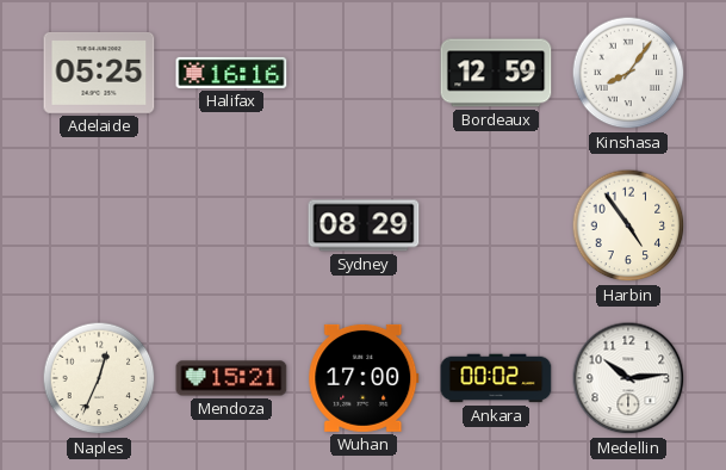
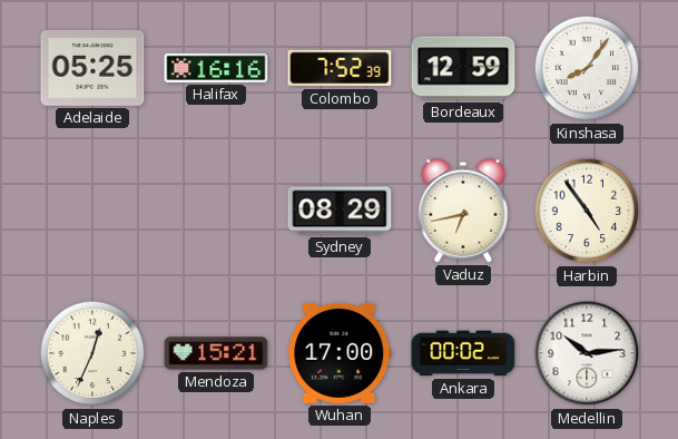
Colombo: none -> 7:52
Vaduz: none -> 6:43
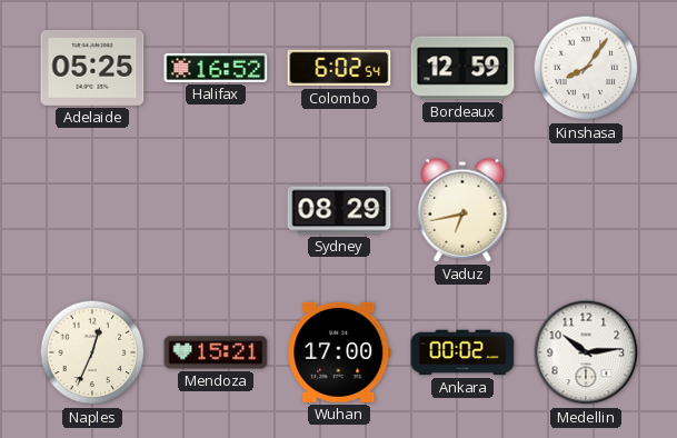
Halifax: 16:16 -> 16:52
Colombo: 7:52 -> 6:02
Harbin: 4:54 -> none
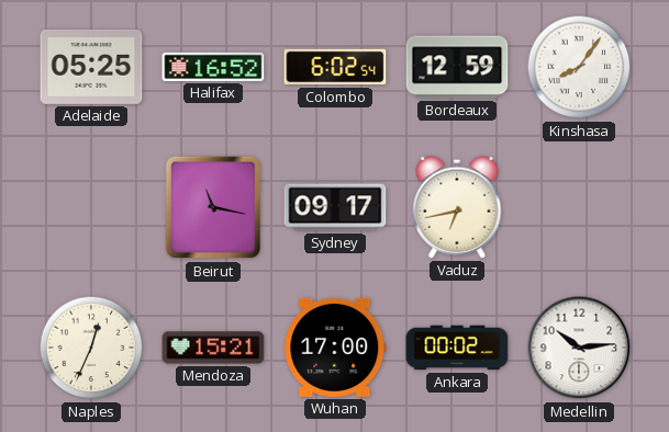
Beirut: none -> 11:17
Sydney: 08:29 -> 09:17
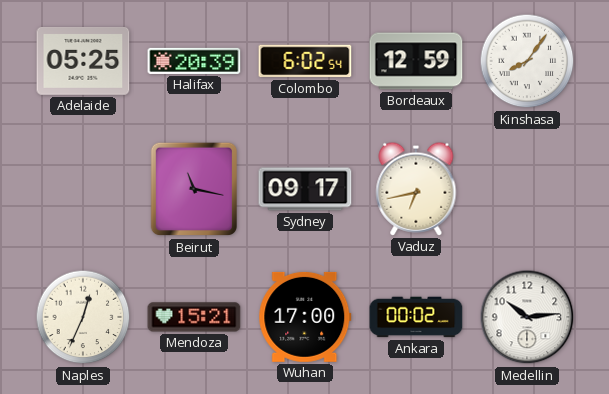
Halifax: 16:52 -> 20:39
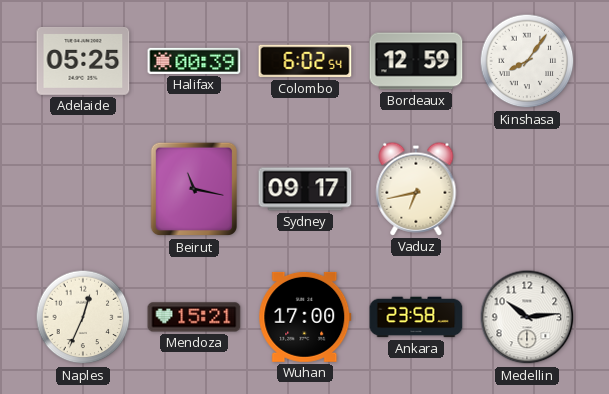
Halifax: 20:39 -> 00:39
Ankara: 00:02 -> 23:58
